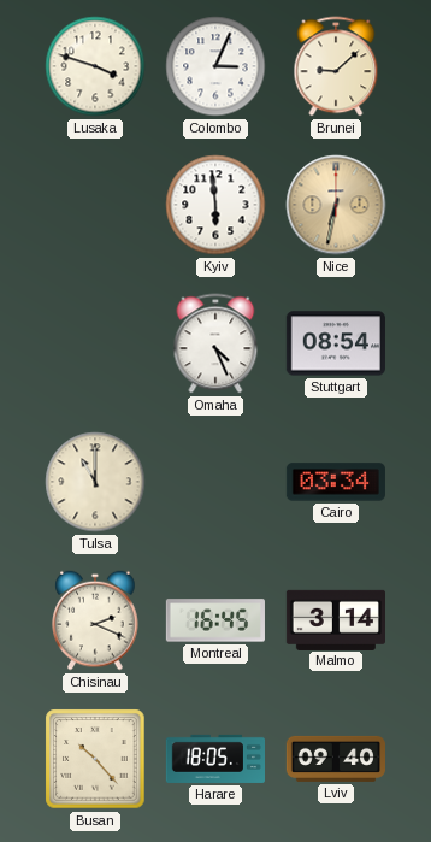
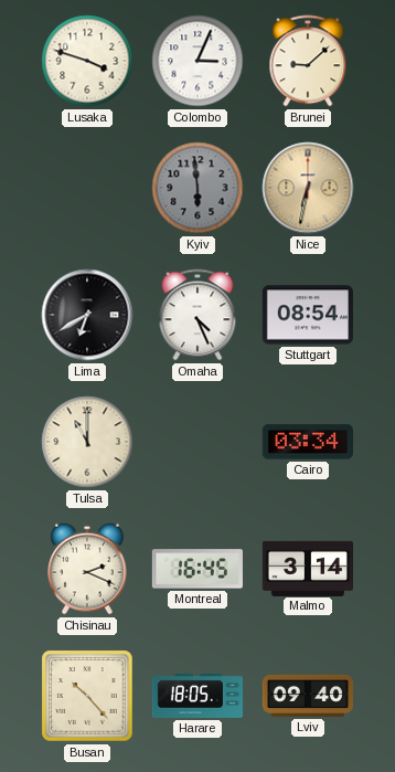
Kyiv dial: white -> grey
Lima: none -> 6:40
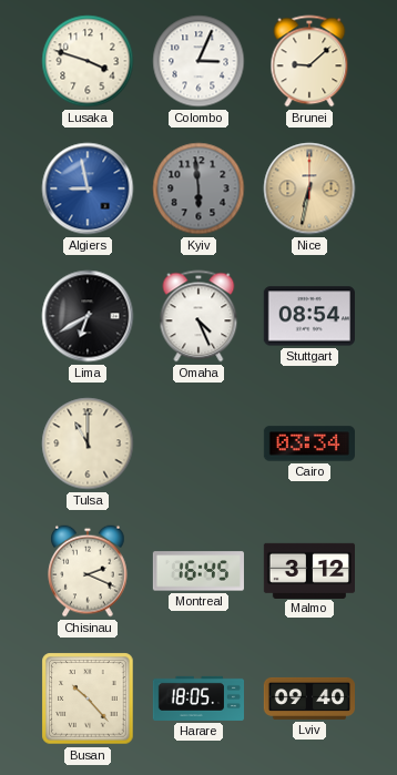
Algiers: none -> 8:58
Malmo: 3:14 -> 3:12
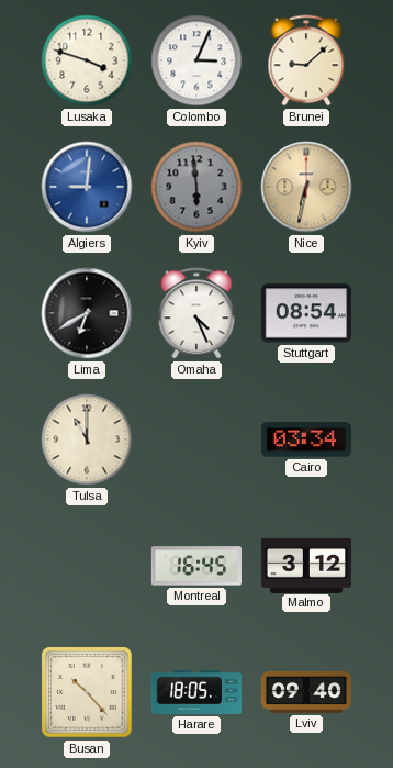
Algiers: 8:58 -> 9:01
Chisinau: 2:19 -> none
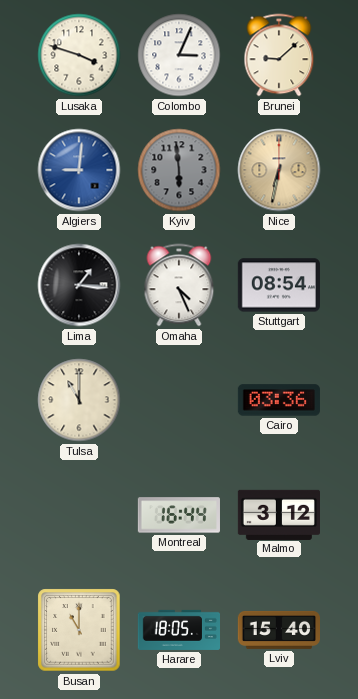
Lima: 6:40 -> 1:16
Cairo: 03:34 -> 03:36
Montreal: 16:45 -> 16:44
Busan: 10:23 -> 11:00
Lviv: 09:40 -> 15:40
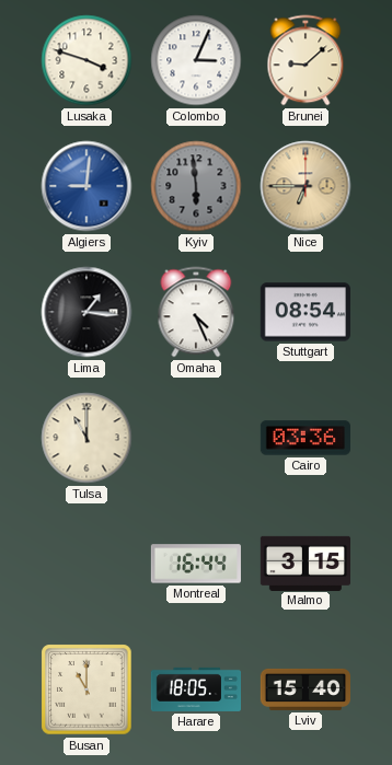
Nice: 6:32 -> 6:45
Malmo: 3:12 -> 3:15
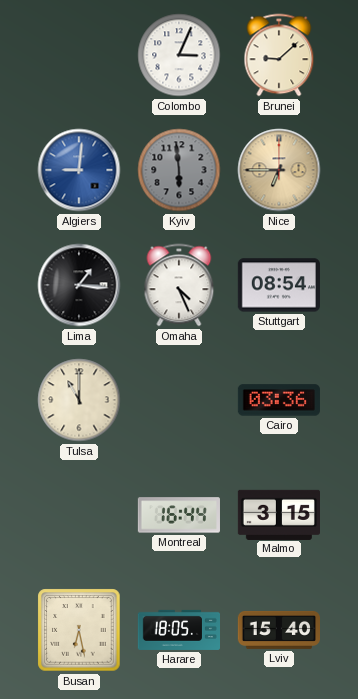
Lusaka: 3:48 -> none
Busan: 11:00 -> 6:28
